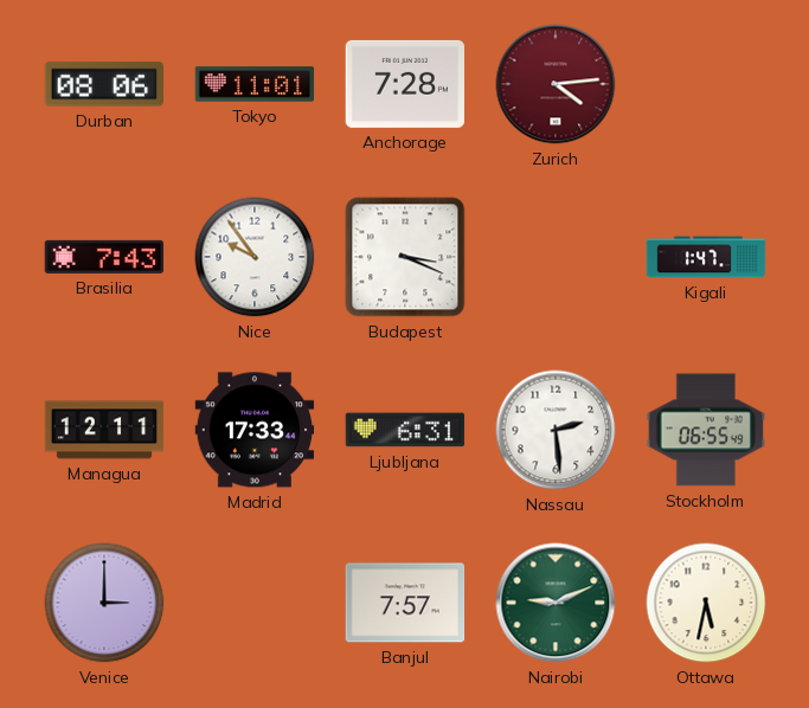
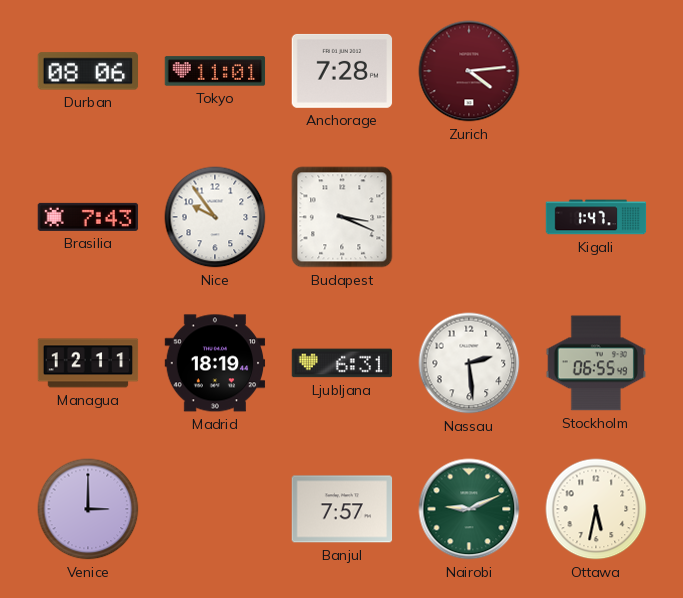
Madrid: 17:33 -> 18:19
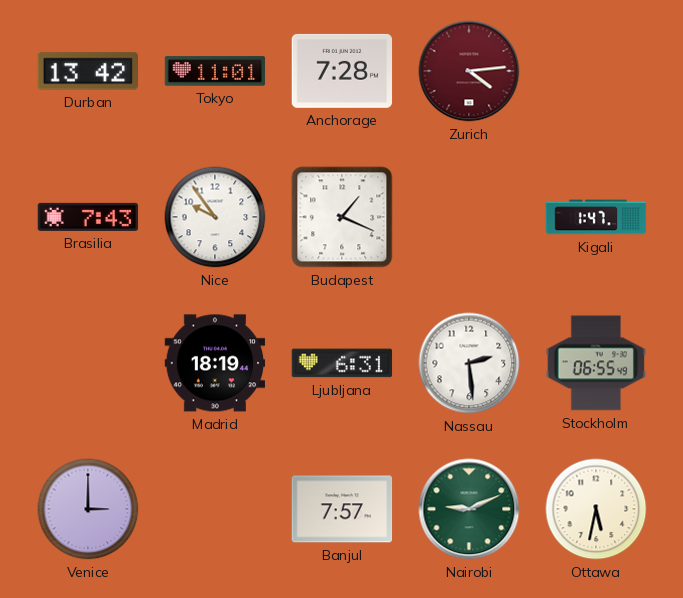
Durban: 08:06 -> 13:42
Budapest: 3:19 -> 1:19
Managua: 12:11 -> none
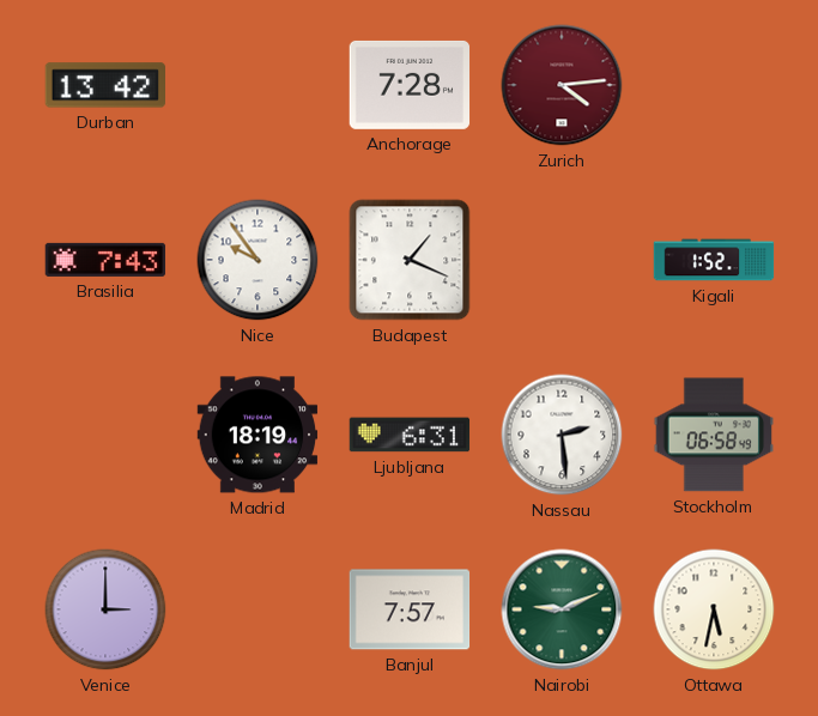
Tokyo: 11:01 -> none
Kigali: 1:47 -> 1:52
Stockholm: 06:55 -> 06:58
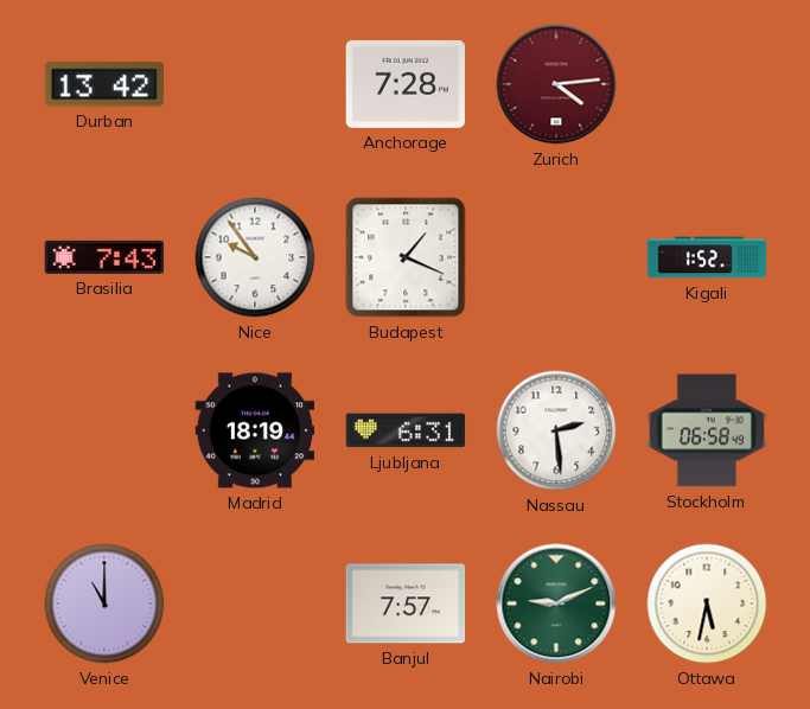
Venice: 3:00 -> 11:00
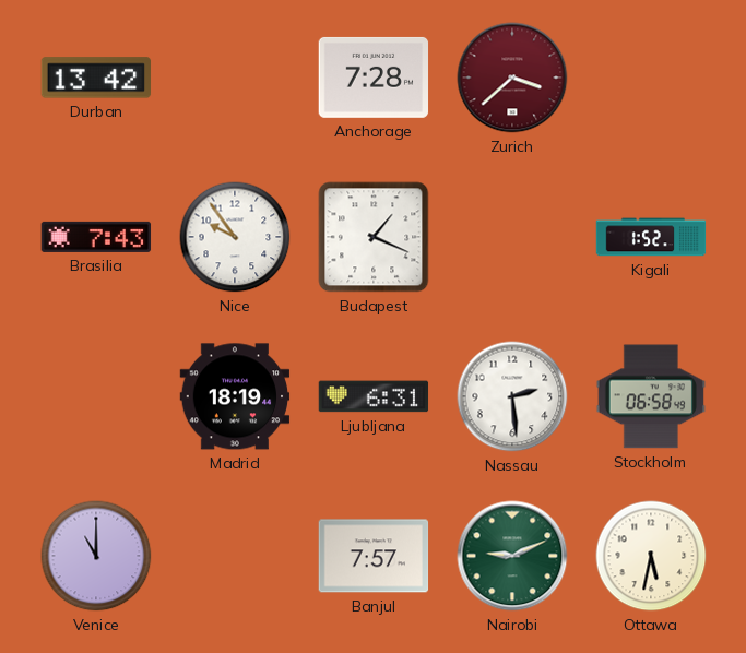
Zurich: 4:14 -> 3:38
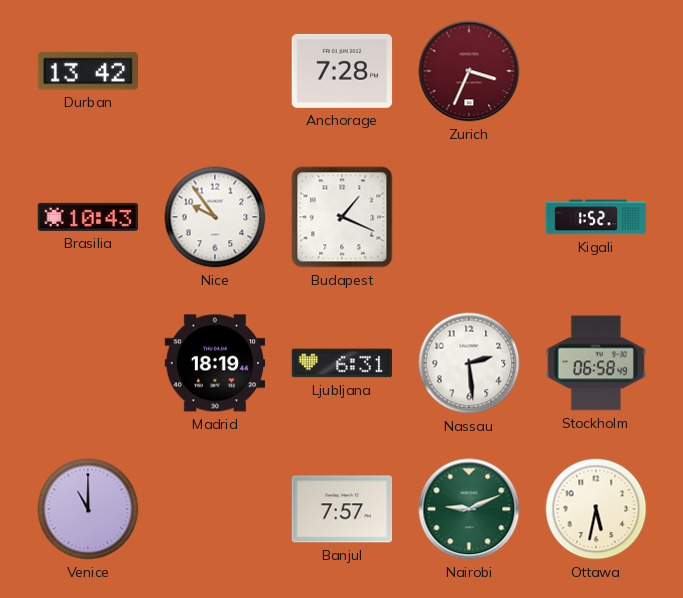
Zurich: 3:38 -> 3:34
Brasilia: 7:43 -> 10:43
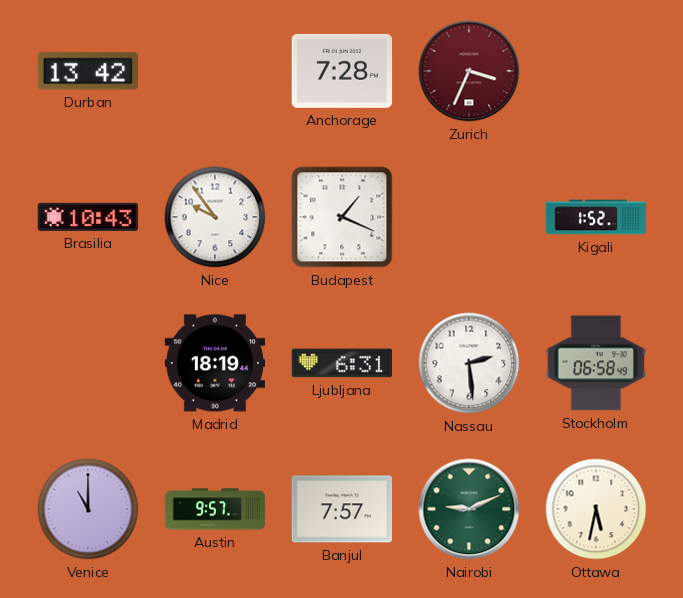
Austin: none -> 9:57
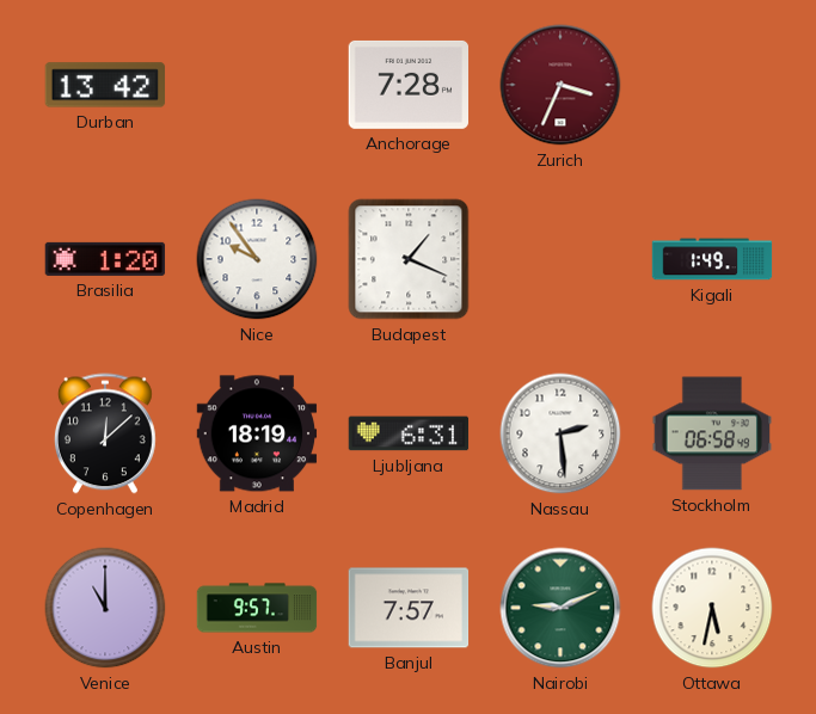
Brasilia: 10:43 -> 1:20
Kigali: 1:52 -> 1:49
Copenhagen: none -> 12:08
